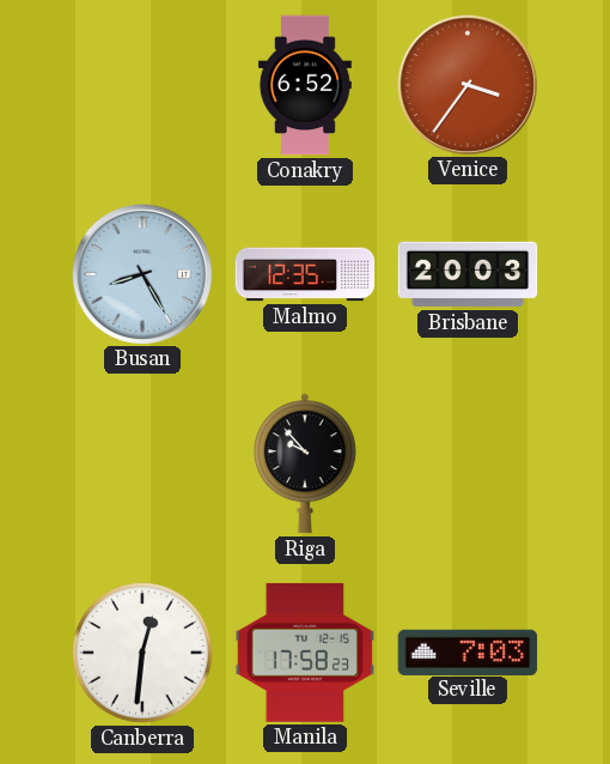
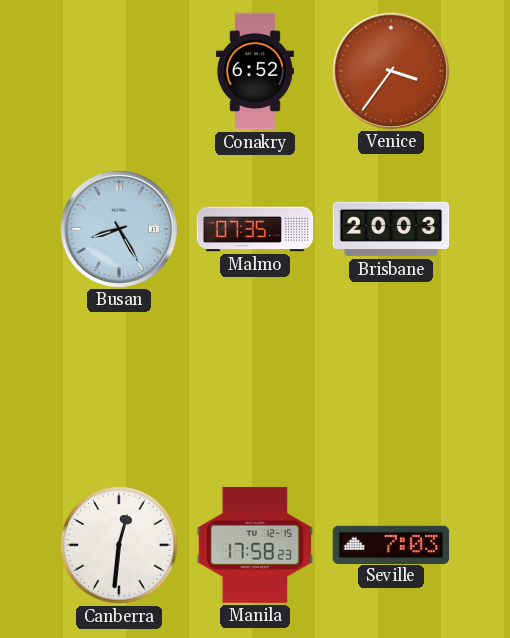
Malmo: 12:35 -> 07:35
Riga: 9:53 -> none
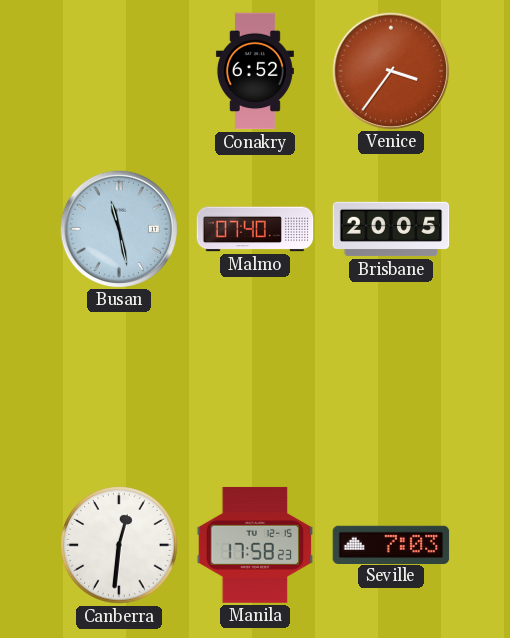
Busan: 8:25 -> 11:28
Malmo: 07:35 -> 07:40
Brisbane: 20:03 -> 20:05
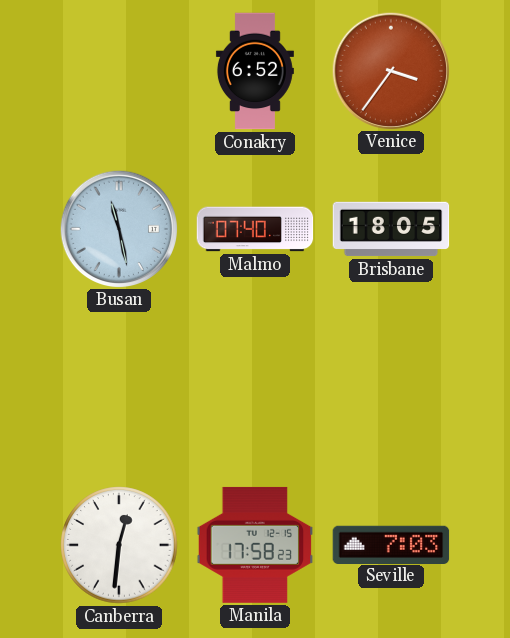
Brisbane: 20:05 -> 18:05
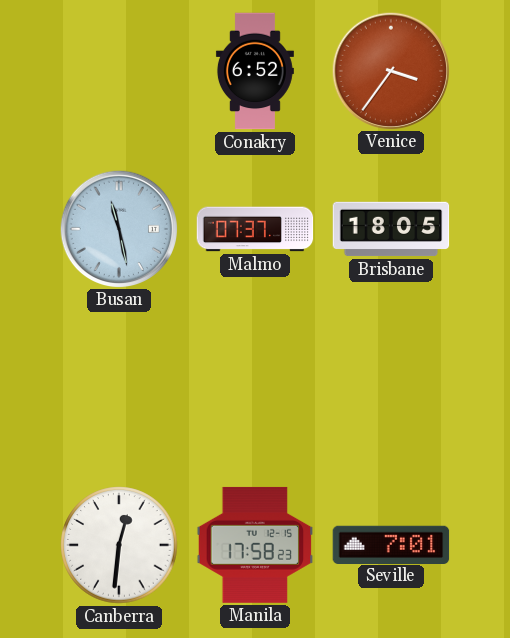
Malmo: 07:40 -> 07:37
Seville: 7:03 -> 7:01
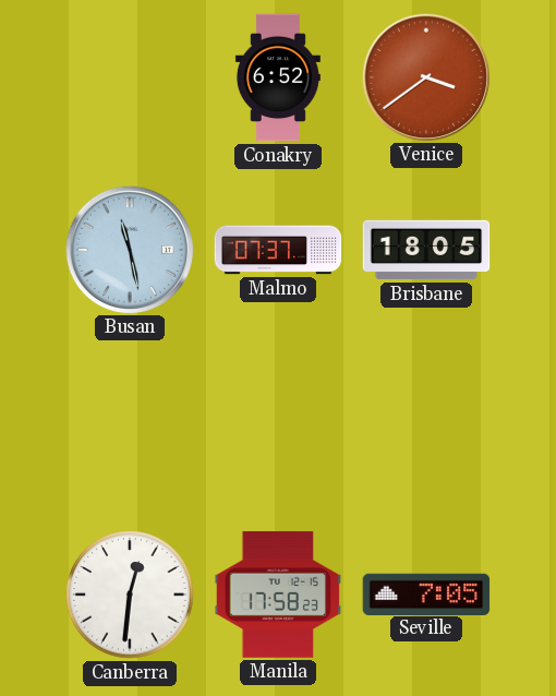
Venice: 3:36 -> 3:39
Seville: 7:01 -> 7:05
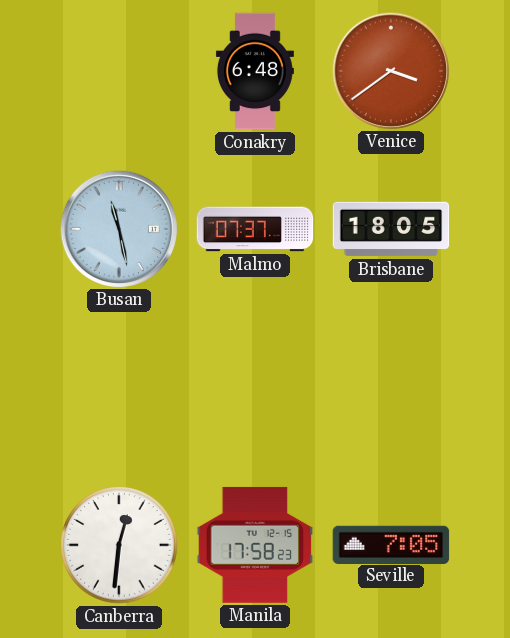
Conakry: 6:52 -> 6:48
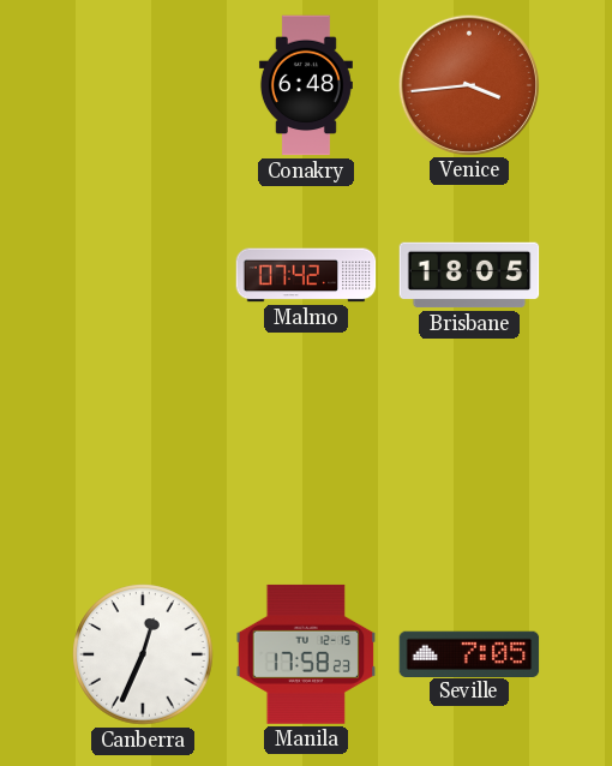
Venice: 3:39 -> 3:44
Busan: 11:28 -> none
Malmo: 07:37 -> 07:42
Canberra: 12:31 -> 12:34
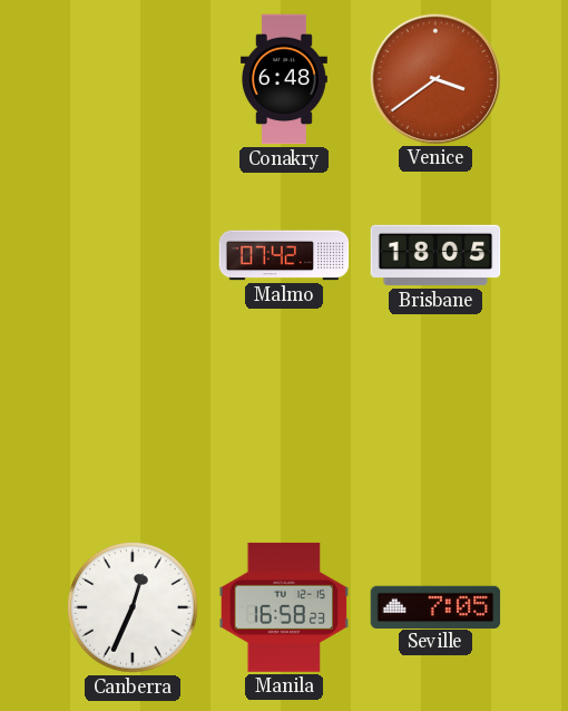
Venice: 3:44 -> 3:39
Manila: 17:58 -> 16:58
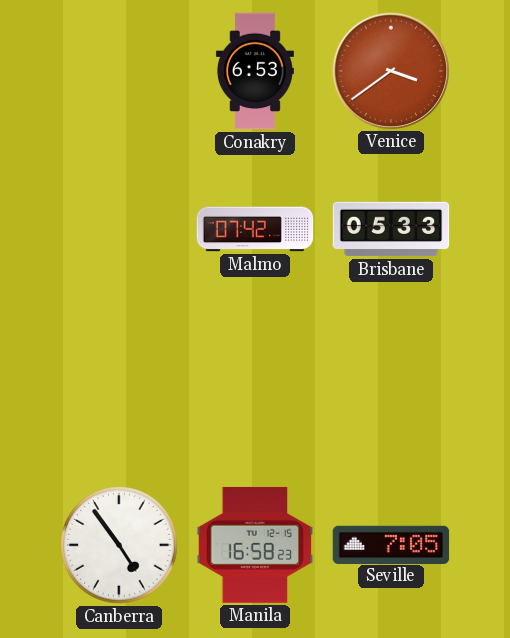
Conakry: 6:48 -> 6:53
Brisbane: 18:05 -> 05:33
Canberra: 12:34 -> 4:54
